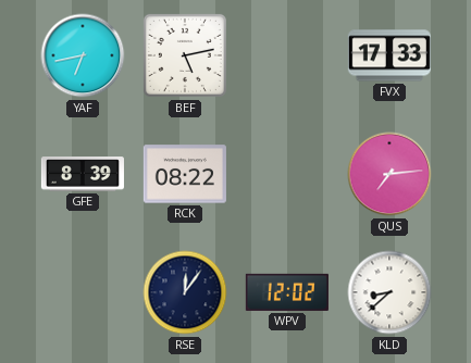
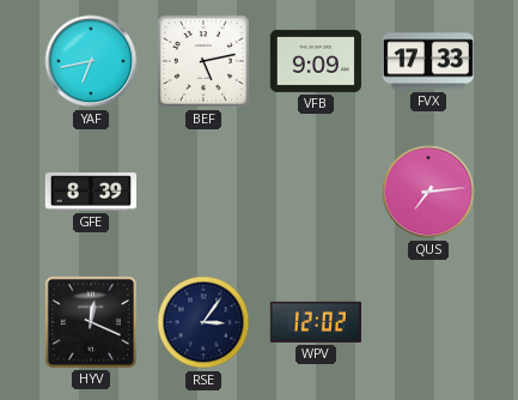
VFB: none -> 9:09
RCK: 08:22 -> none
HYV: none -> 12:19
RSE: 12:06 -> 3:06
KLD: 8:38 -> none
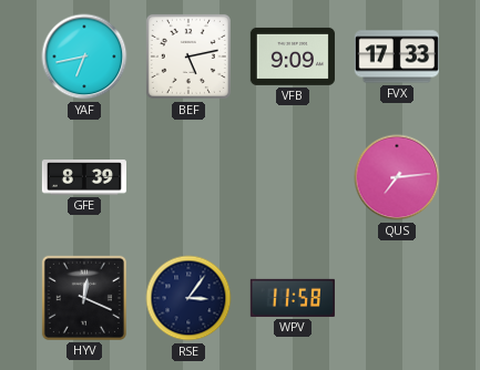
WPV: 12:02 -> 11:58
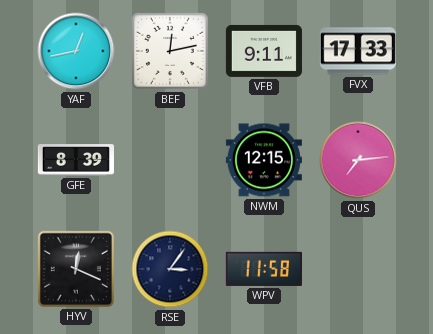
YAF: 6:43 -> 12:43
BEF: 5:13 -> 12:13
VFB: 9:09 -> 9:11
NWM: none -> 12:15
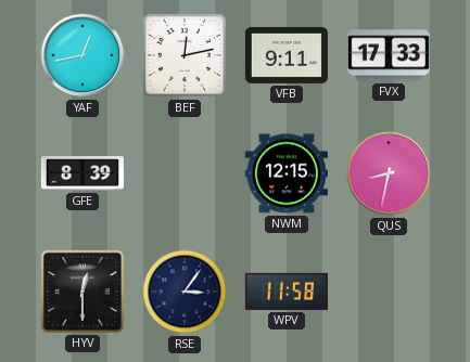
QUS: 7:14 -> 8:32
HYV: 12:19 -> 12:30
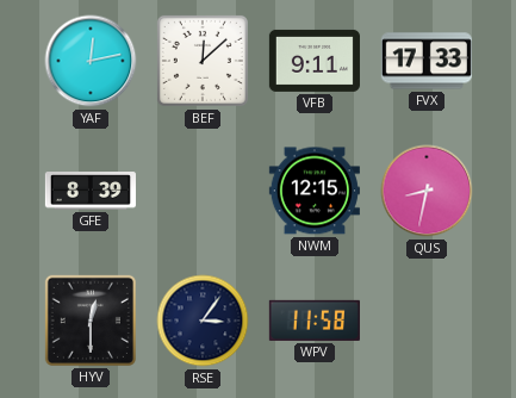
YAF: 12:43 -> 12:13
BEF: 12:13 -> 12:08
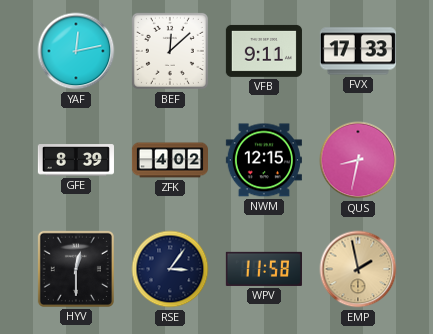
ZFK: none -> 4:02
EMP: none -> 1:58
